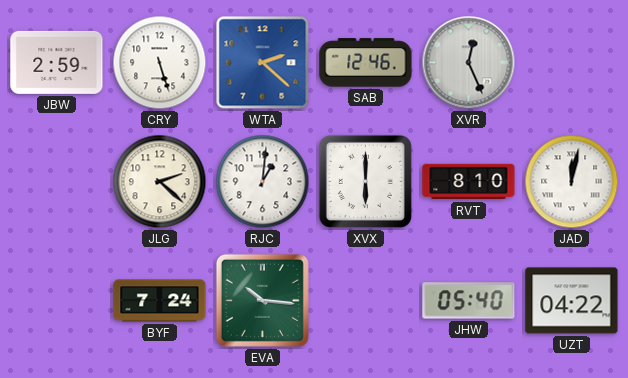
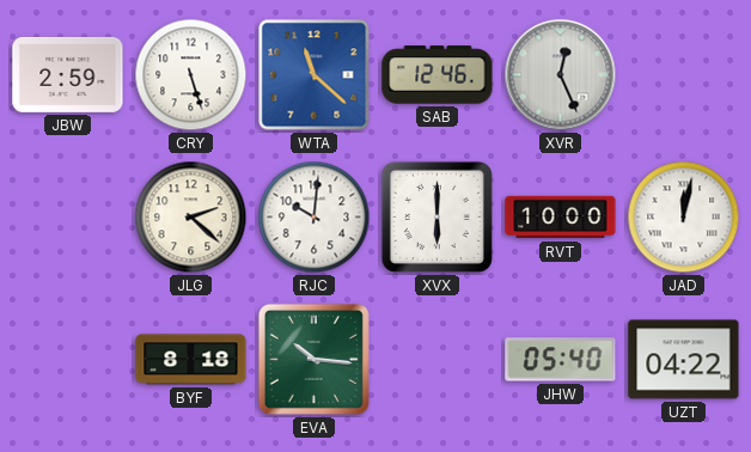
WTA: 2:22 -> 11:22
RJC: 1:01 -> 10:01
RVT: 8:10 -> 10:00
BYF: 7:24 -> 8:18
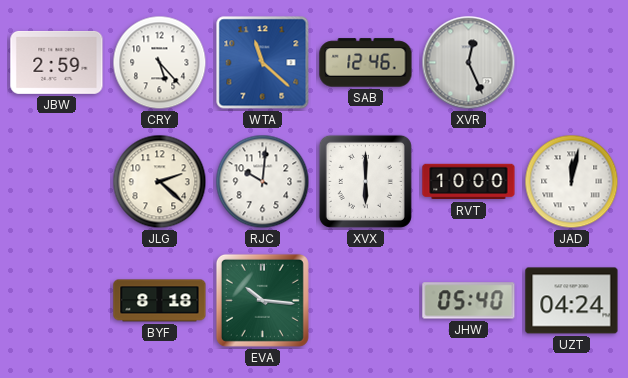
CRY: 5:27 -> 5:23
UZT: 04:22 -> 04:24
